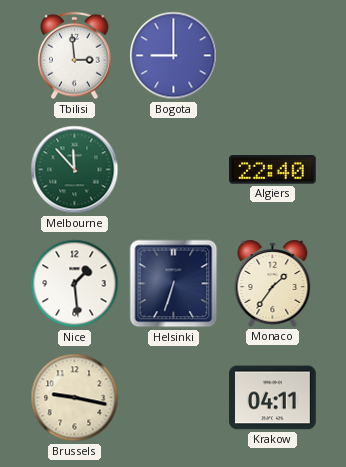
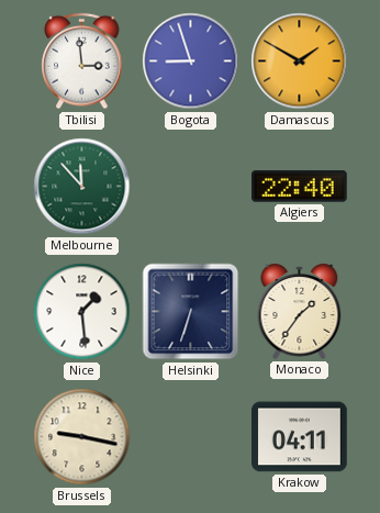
Bogota: 9:00 -> 8:57
Damascus: none -> 1:50
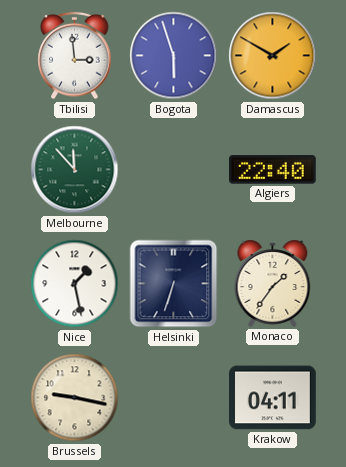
Bogota: 8:57 -> 5:57
Nice: 1:29 -> 1:28
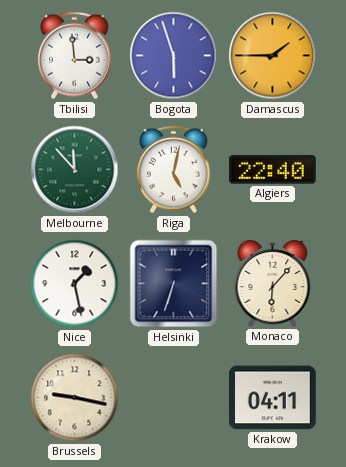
Damascus: 1:50 -> 1:45
Riga: none -> 5:02
Monaco: 1:36 -> 6:07
